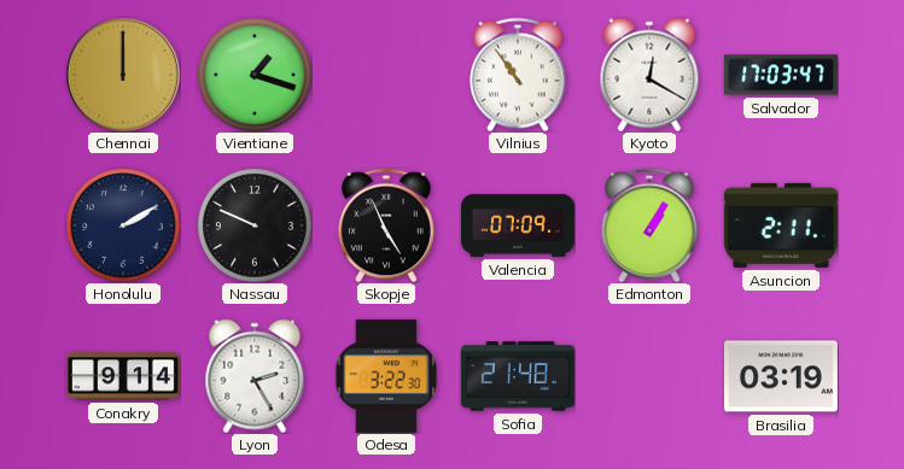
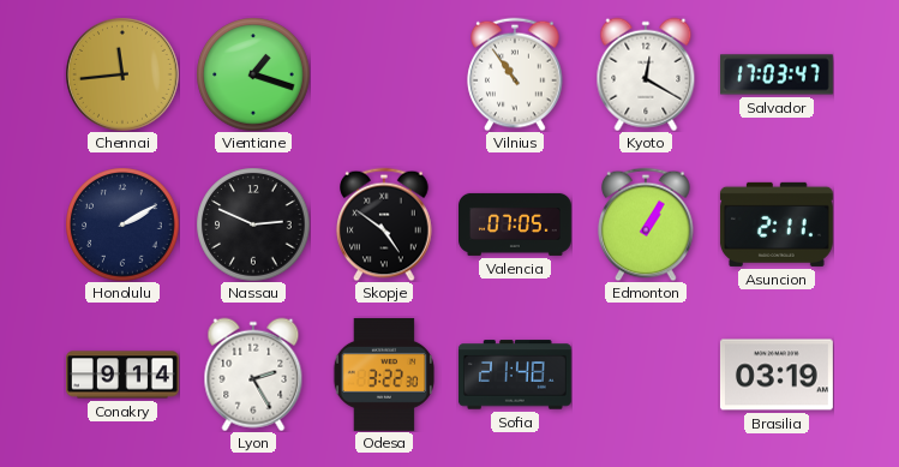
Chennai: 12:00 -> 11:44
Nassau: 9:49 -> 2:49
Skopje: 4:56 -> 4:51
Valencia: 07:09 -> 07:05
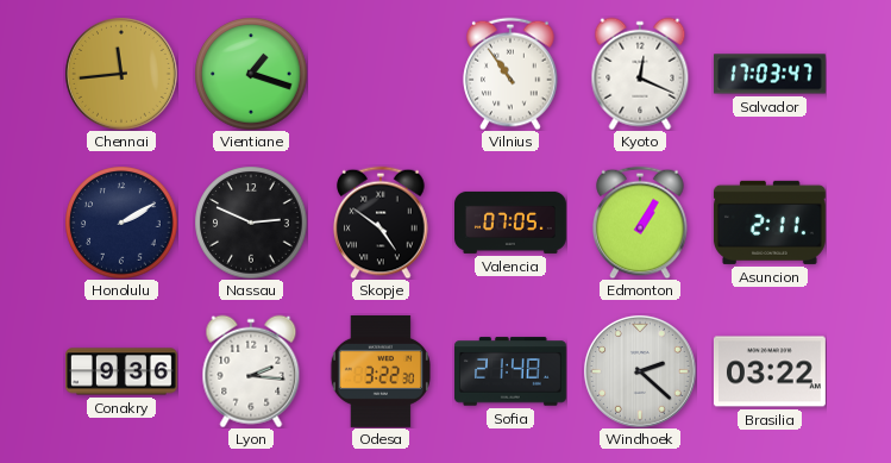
Kyoto: 12:20 -> 12:19
Conakry: 9:14 -> 9:36
Lyon: 2:25 -> 2:16
Windhoek: none -> 2:22
Brasilia: 03:19 -> 03:22
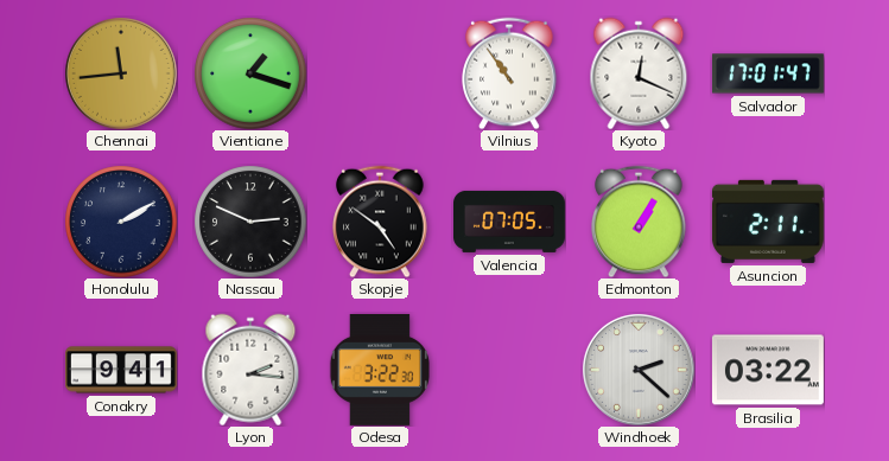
Salvador: 17:03 -> 17:01
Conakry: 9:36 -> 9:41
Sofia: 21:48 -> none
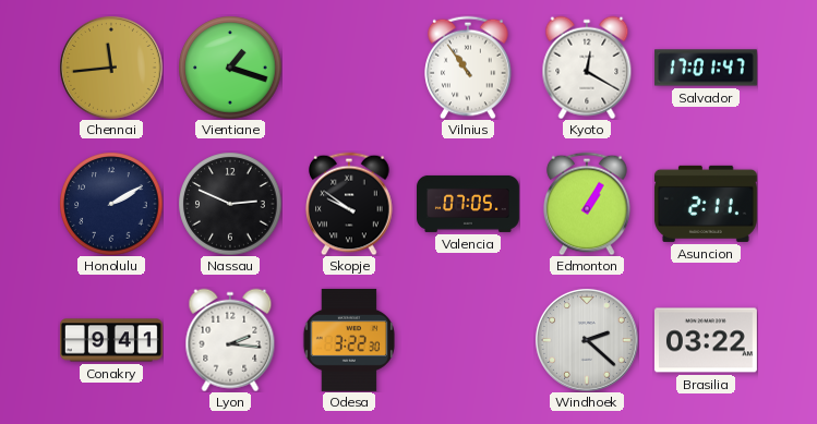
Kyoto: 12:19 -> 12:20
Skopje: 4:51 -> 9:51
